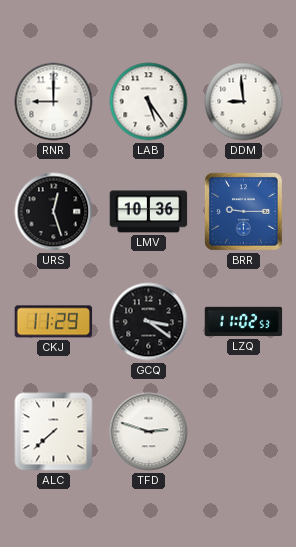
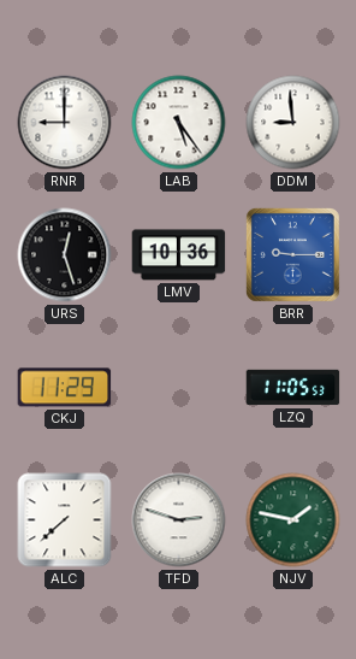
GCQ: 3:21 -> none
LZQ: 11:02 -> 11:05
NJV: none -> 1:47
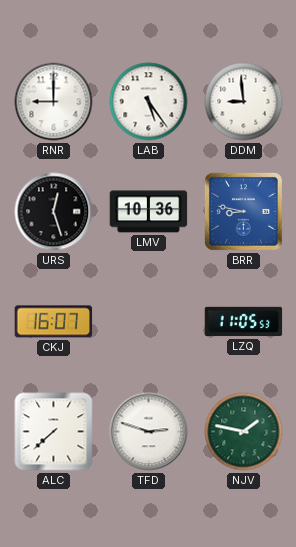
BRR: 9:15 -> 8:47
CKJ: 11:29 -> 16:07
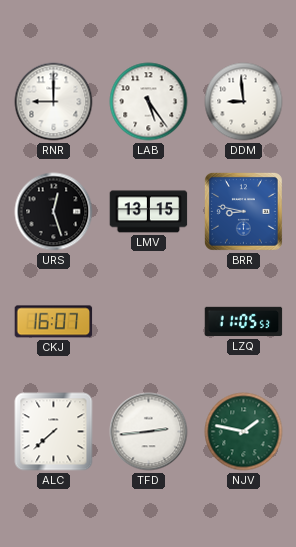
LMV: 10:36 -> 13:15
TFD: 2:48 -> 2:44
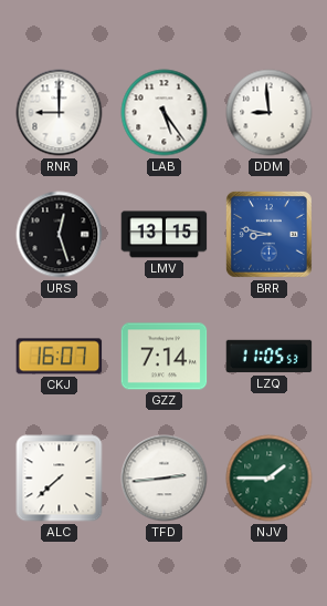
GZZ: none -> 7:14
NJV: 1:47 -> 1:45
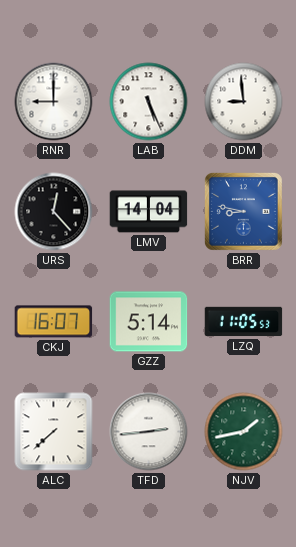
LAB: 5:24 -> 5:26
URS: 12:27 -> 12:23
LMV: 13:15 -> 14:04
GZZ: 7:14 -> 5:14
NJV: 1:45 -> 1:43
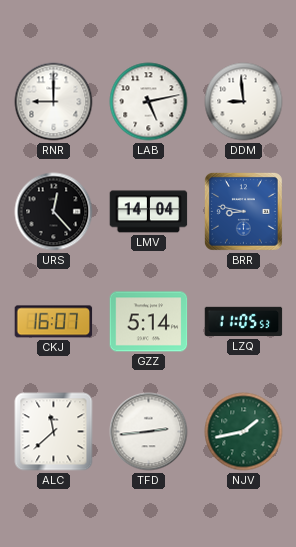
LAB: 5:26 -> 5:13
ALC: 7:38 -> 11:38
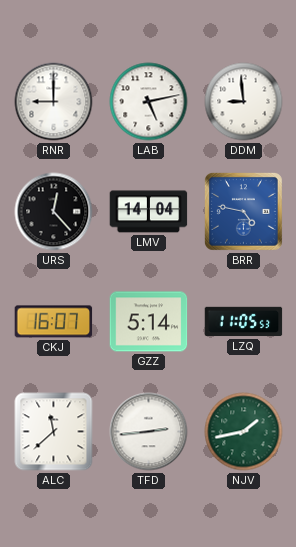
BRR: 8:47 -> 4:47
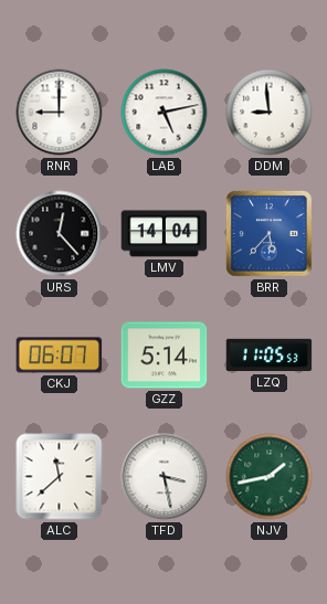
BRR: 4:47 -> 5:37
CKJ: 16:07 -> 06:07
TFD: 2:44 -> 3:28
